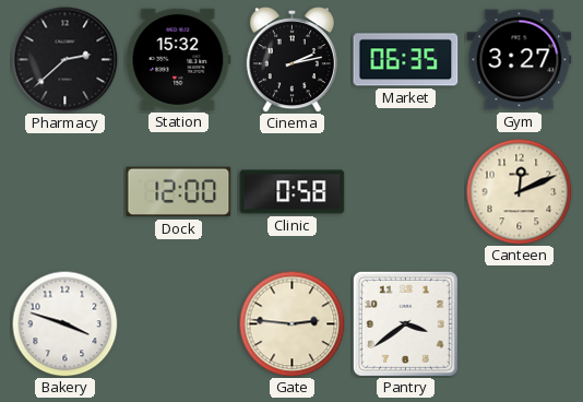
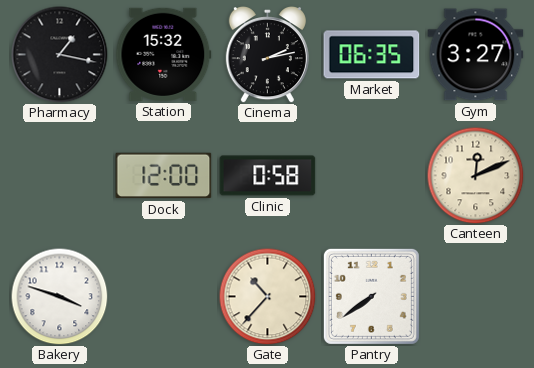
Pharmacy: 2:38 -> 1:17
Gate: 2:46 -> 10:37
Pantry: 3:39 -> 7:39
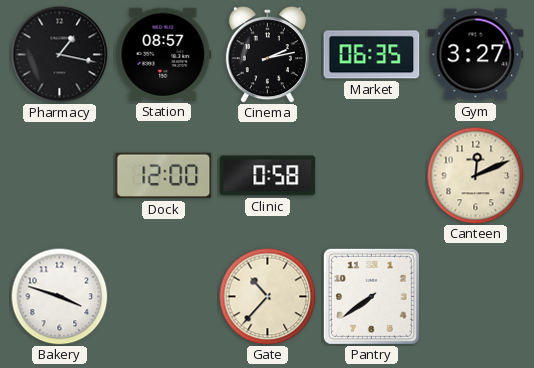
Station: 15:32 -> 08:57
